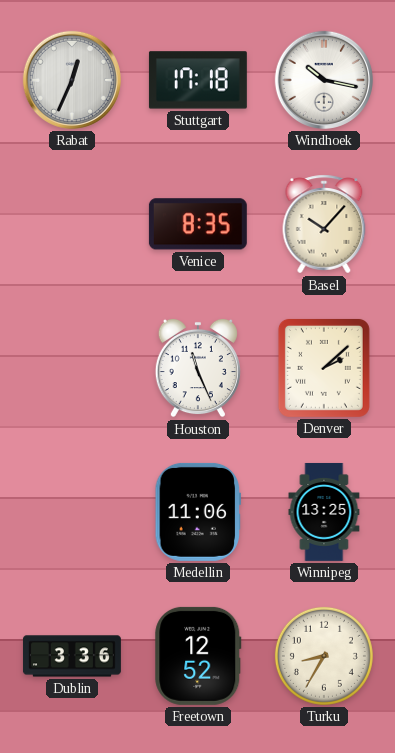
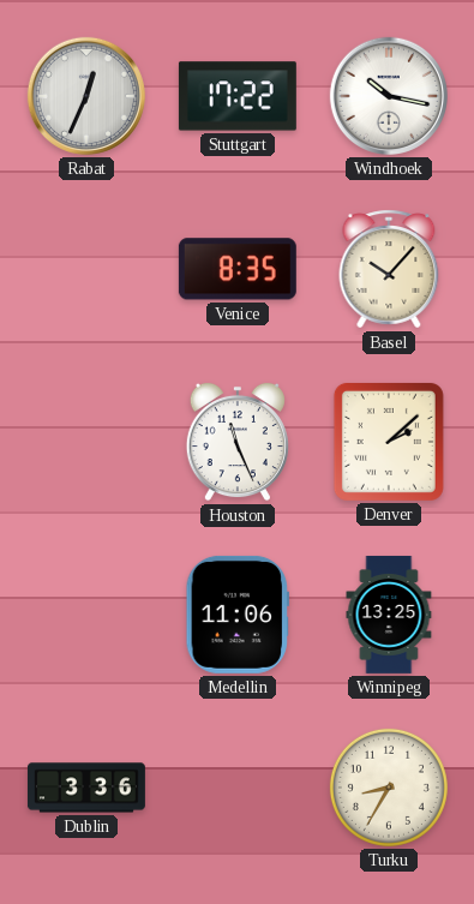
Stuttgart: 17:18 -> 17:22
Freetown: 12:52 -> none
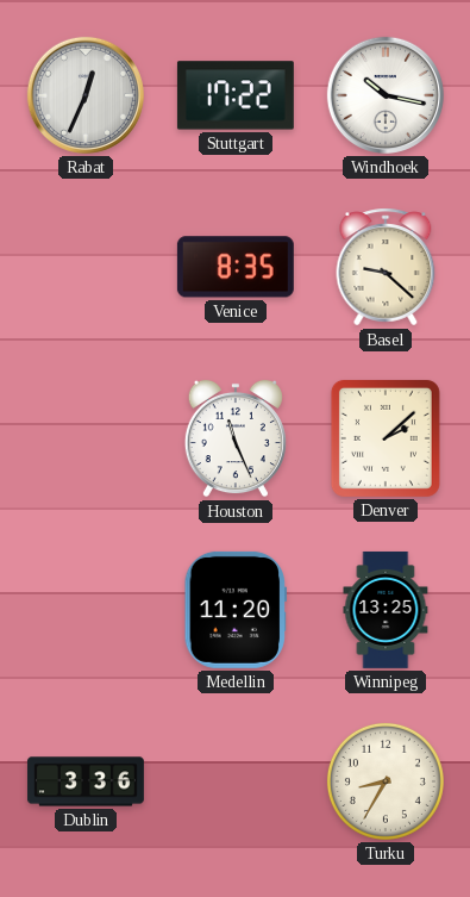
Basel: 10:07 -> 9:22
Medellin: 11:06 -> 11:20
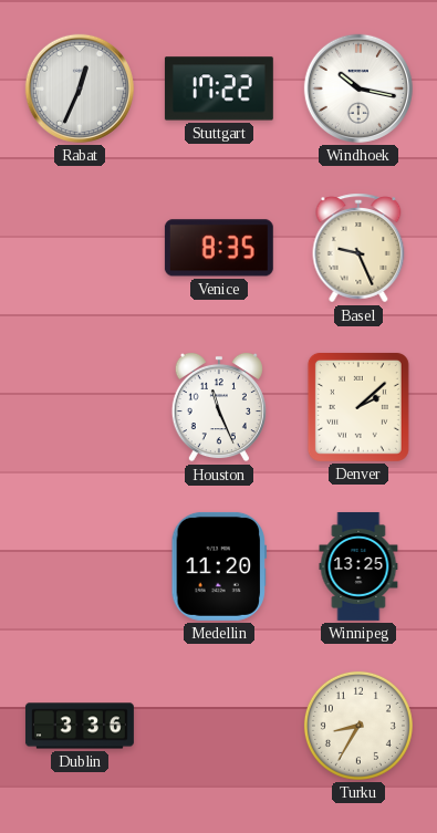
Basel: 9:22 -> 9:26
